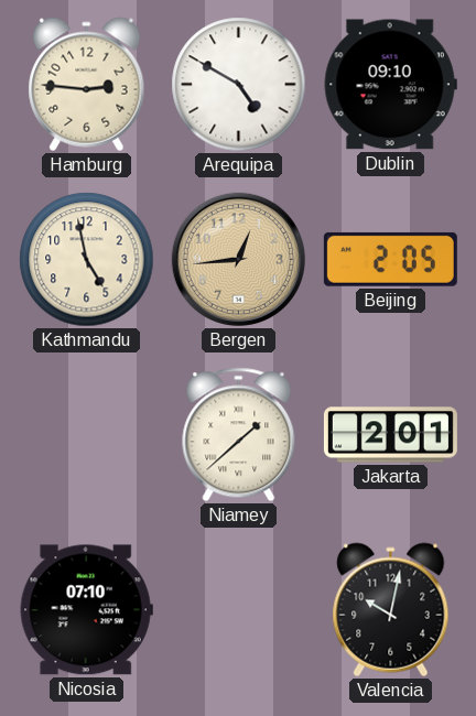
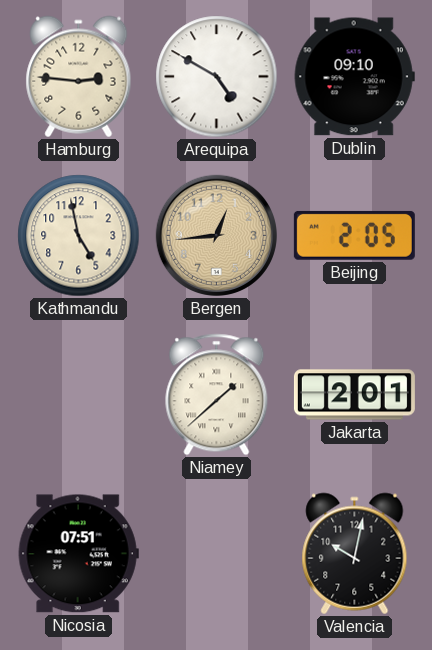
Nicosia: 07:10 -> 07:51
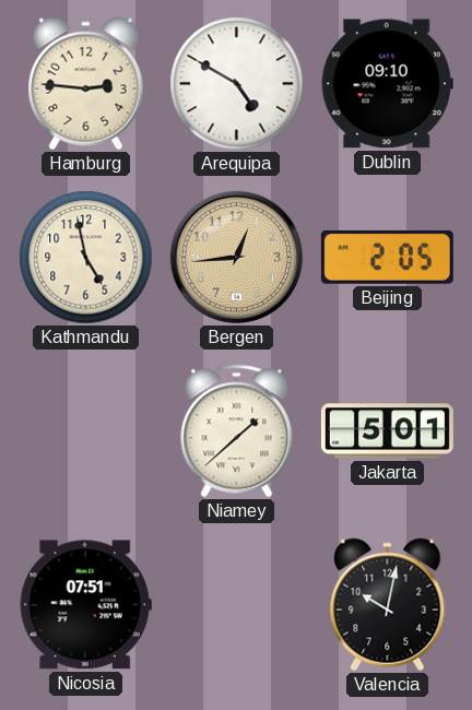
Jakarta: 2:01 -> 5:01
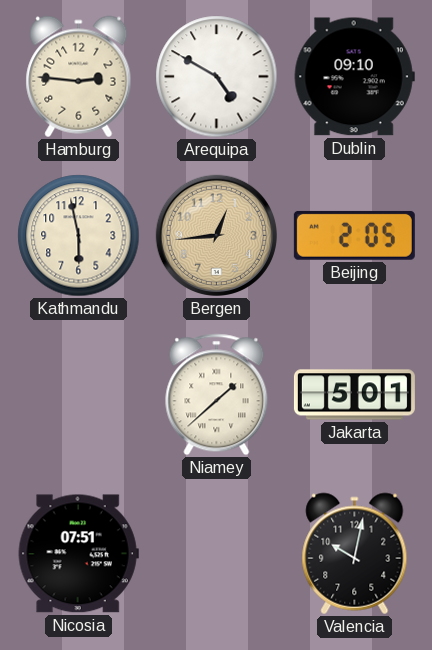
Kathmandu: 4:58 -> 5:58
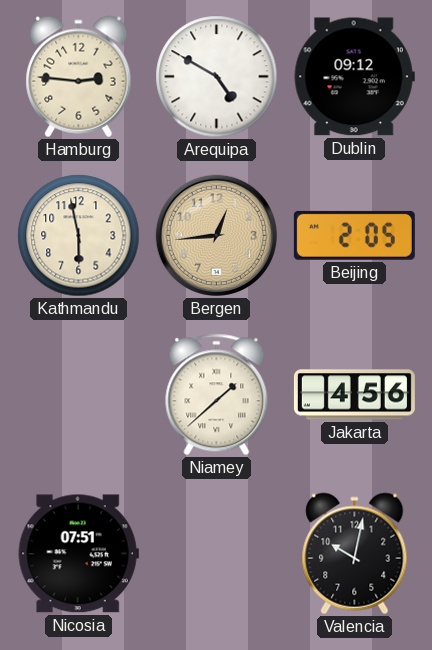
Dublin: 09:10 -> 09:12
Jakarta: 5:01 -> 4:56
